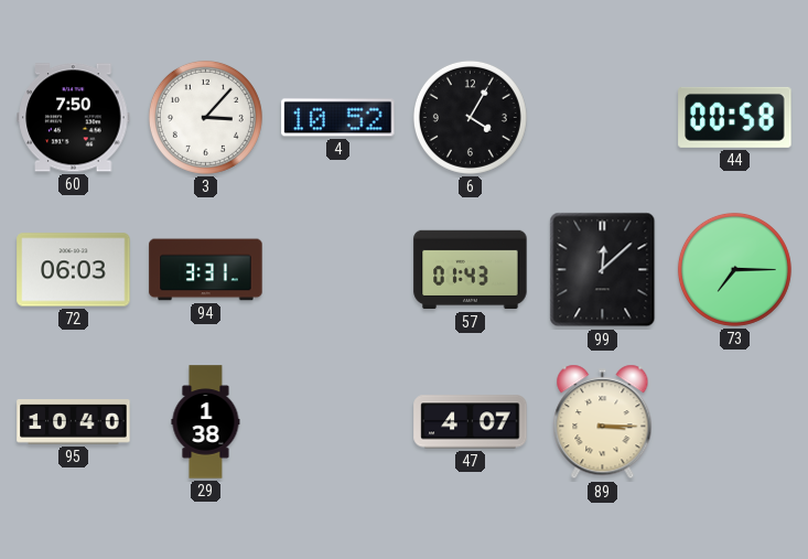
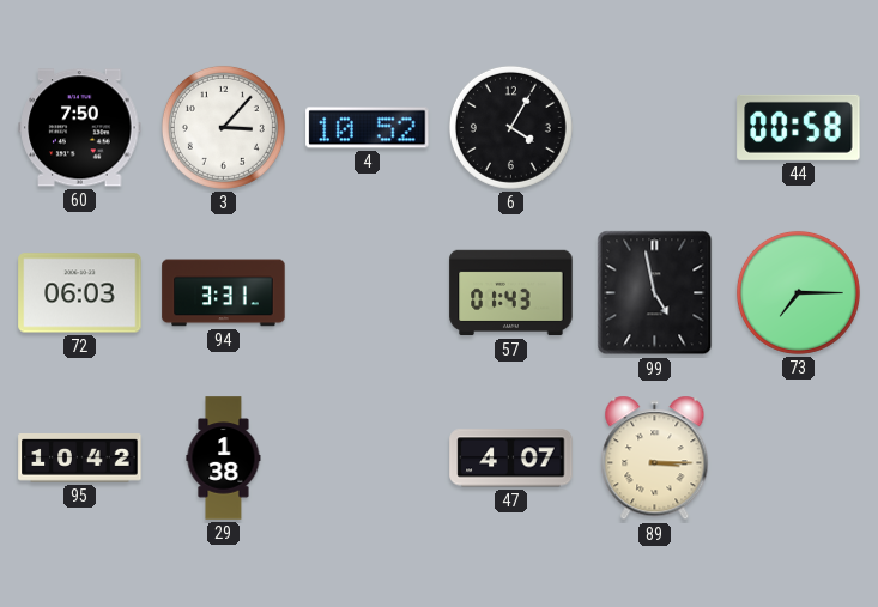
99: 12:08 -> 4:58
95: 10:40 -> 10:42
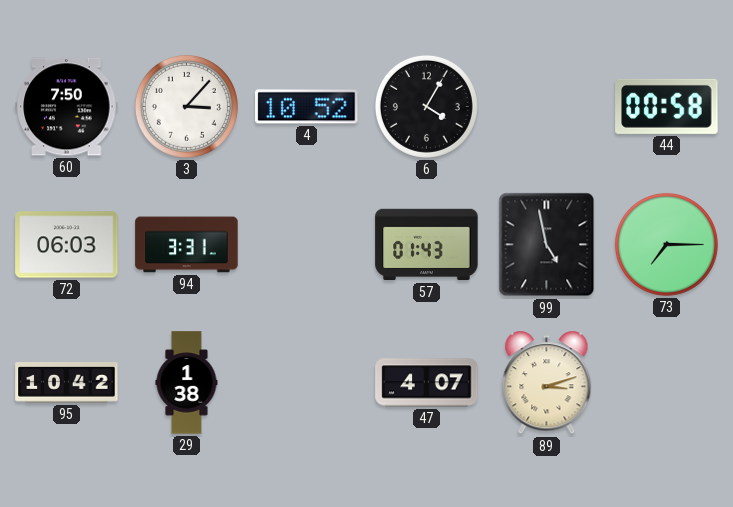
89: 3:15 -> 3:12
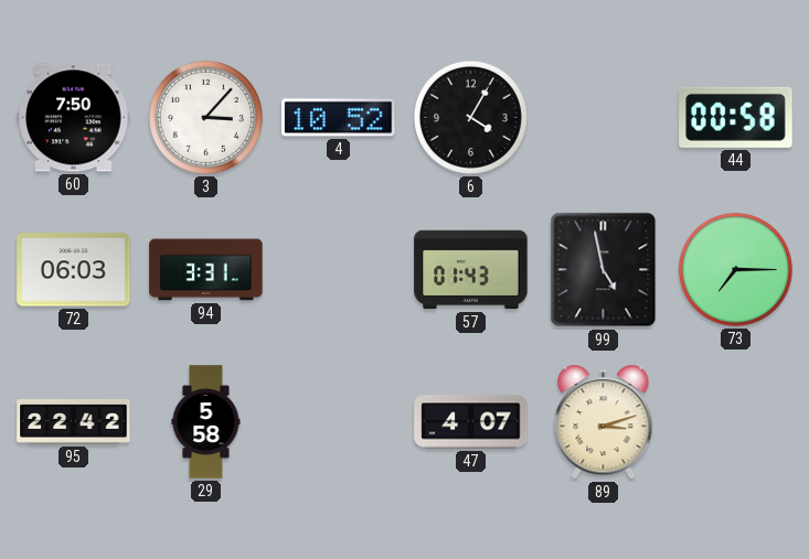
95: 10:42 -> 22:42
29: 1:38 -> 5:58
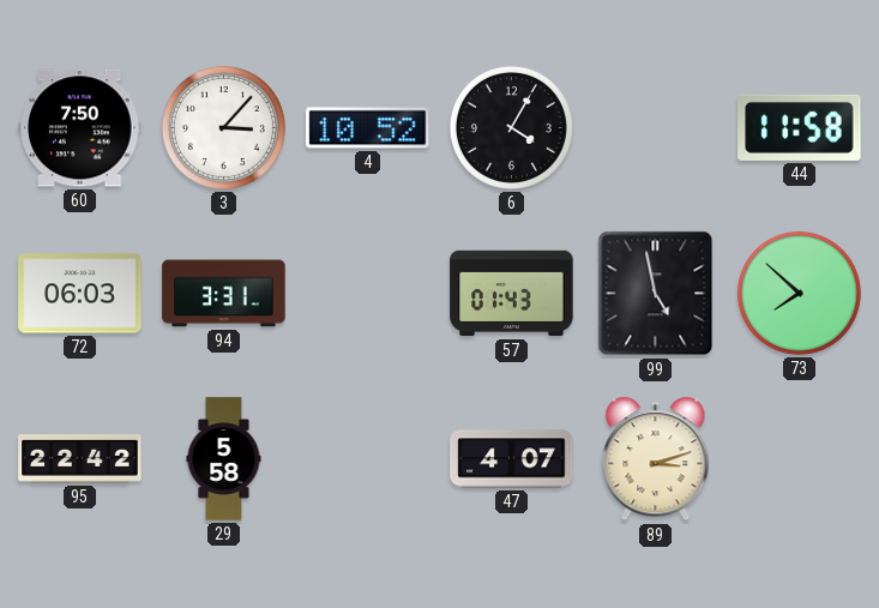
44: 00:58 -> 11:58
73: 7:15 -> 7:52
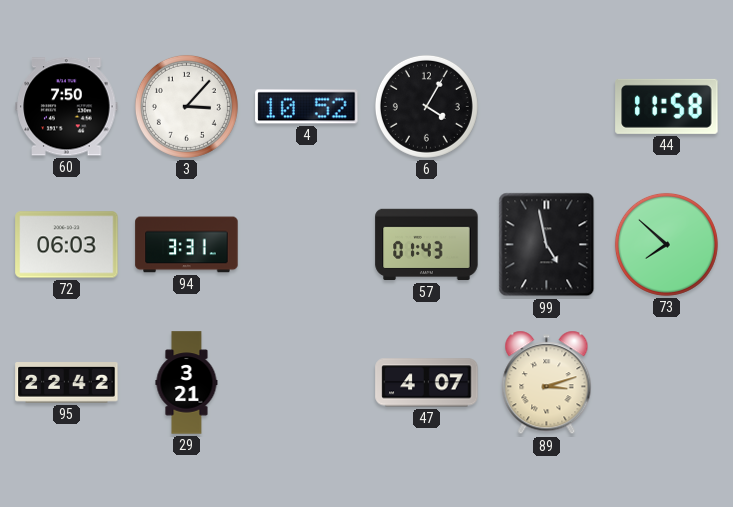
29: 5:58 -> 3:21
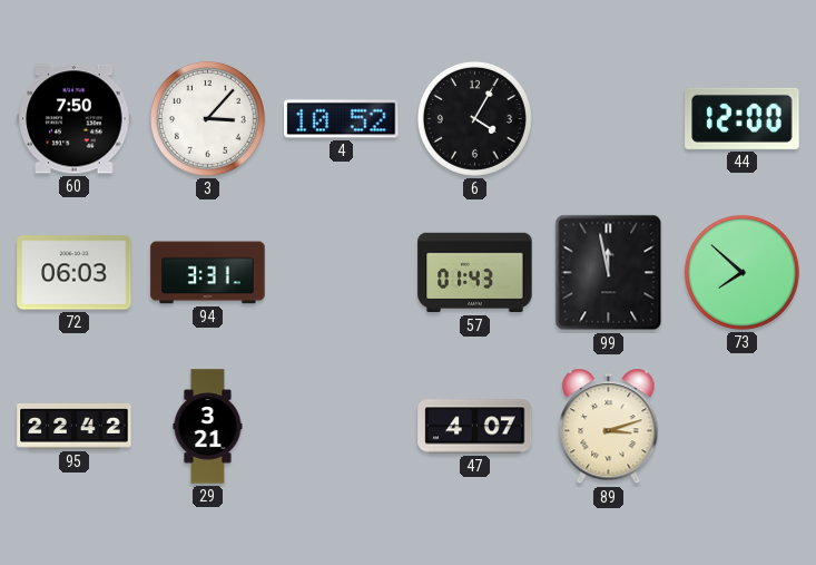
44: 11:58 -> 12:00
99: 4:58 -> 11:58
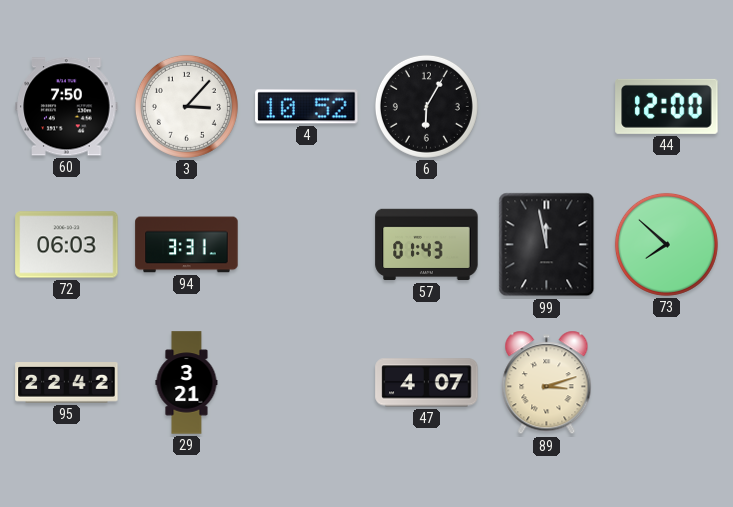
6: 4:05 -> 6:05
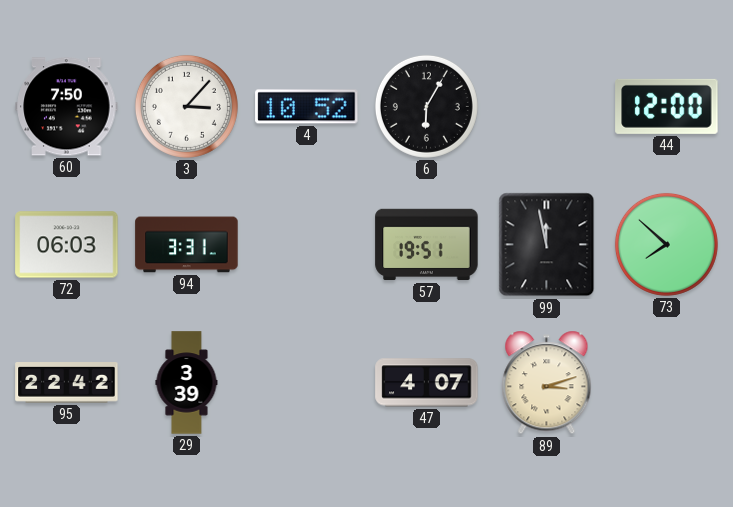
57: 01:43 -> 19:51
29: 3:21 -> 3:39
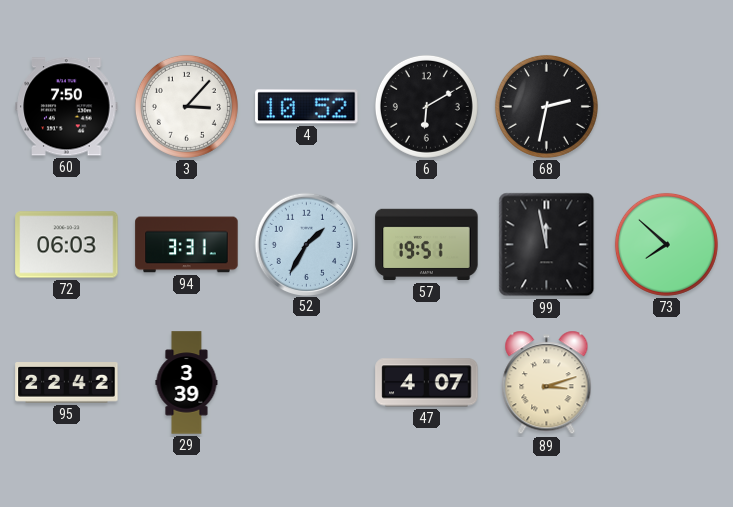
6: 6:05 -> 6:10
68: none -> 2:32
44: 12:00 -> none
52: none -> 1:35
